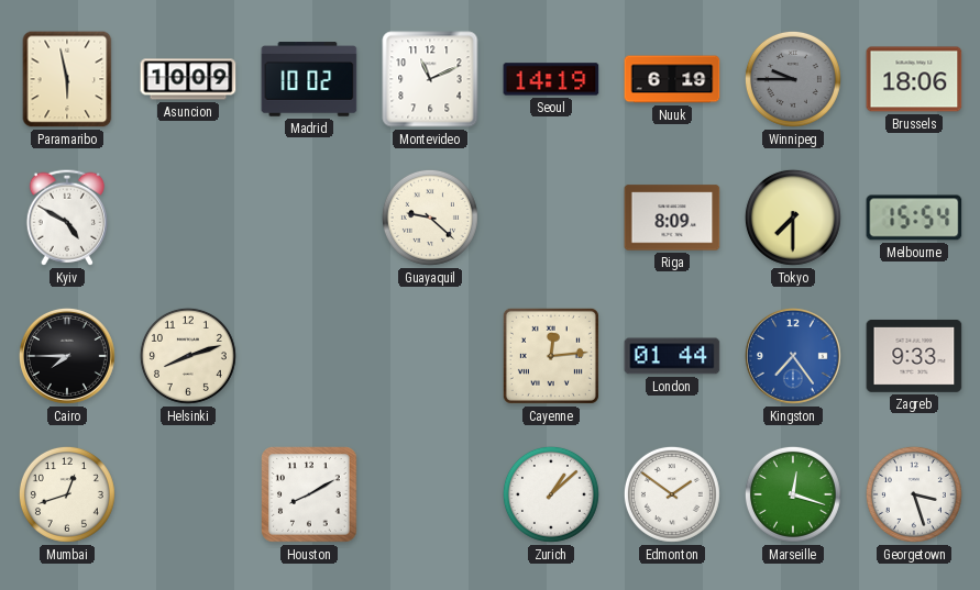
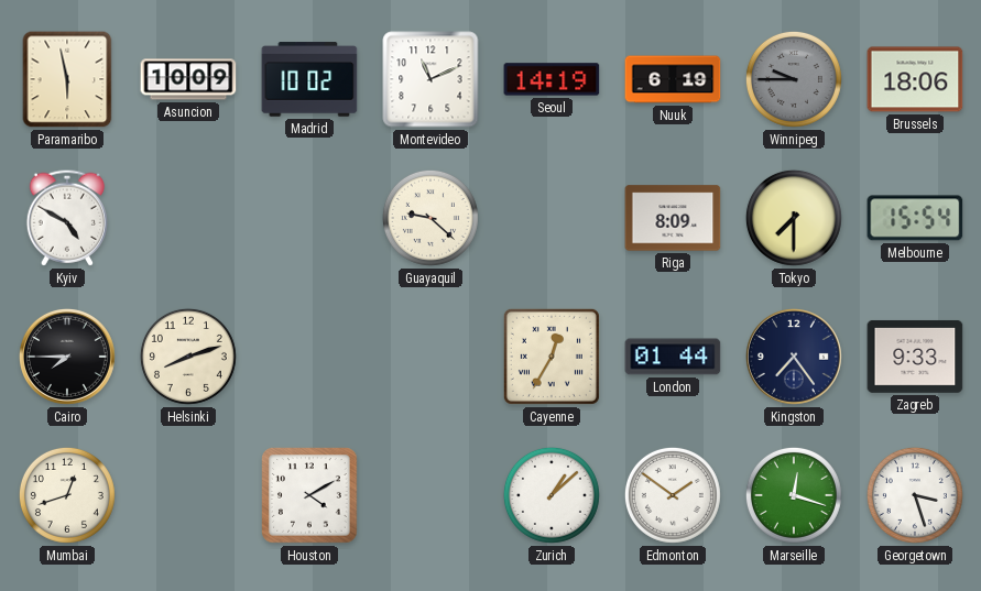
Cayenne: 12:14 -> 12:35
Kingston dial: blue -> navy
Houston: 8:10 -> 4:10
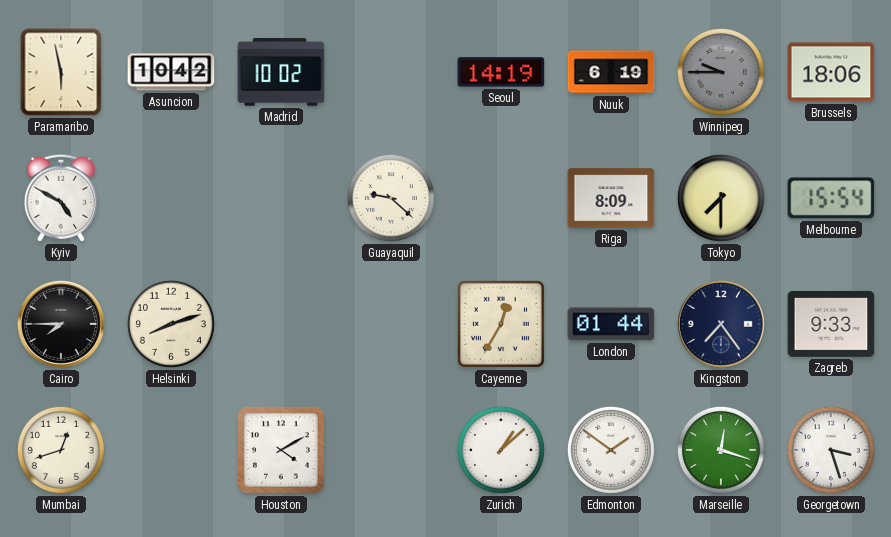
Asuncion: 10:09 -> 10:42
Montevideo: 11:11 -> none
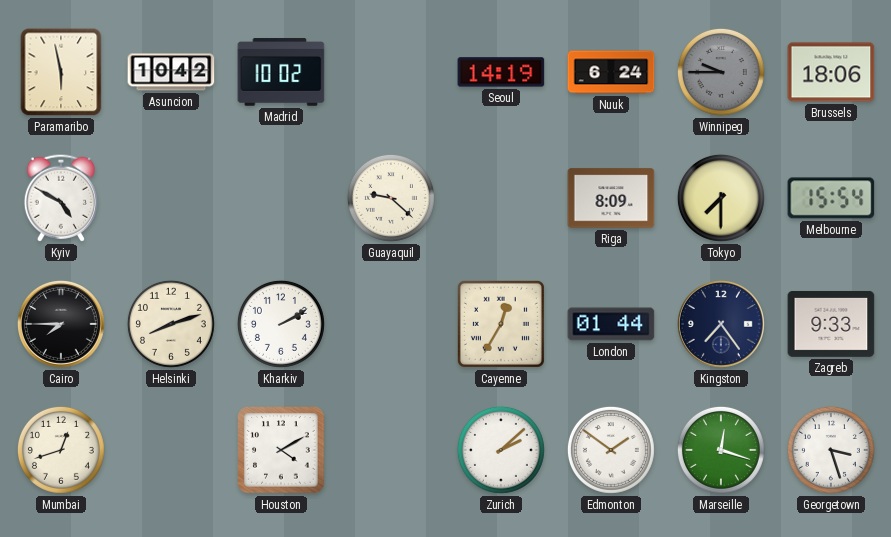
Nuuk: 6:19 -> 6:24
Kharkiv: none -> 2:10
Zurich: 1:08 -> 2:08
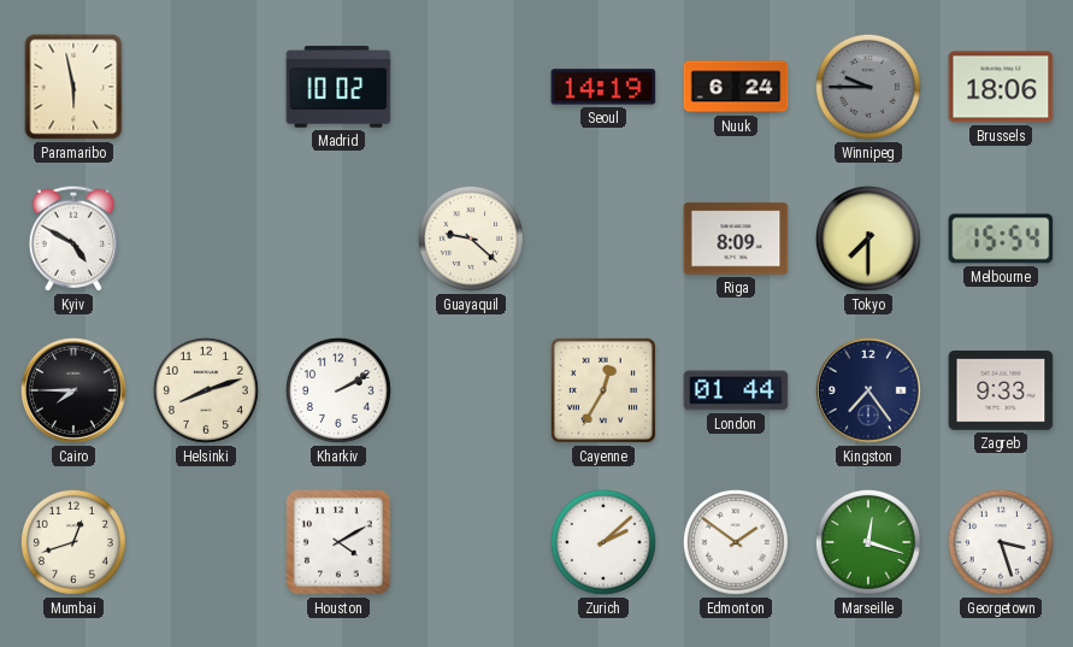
Asuncion: 10:42 -> none
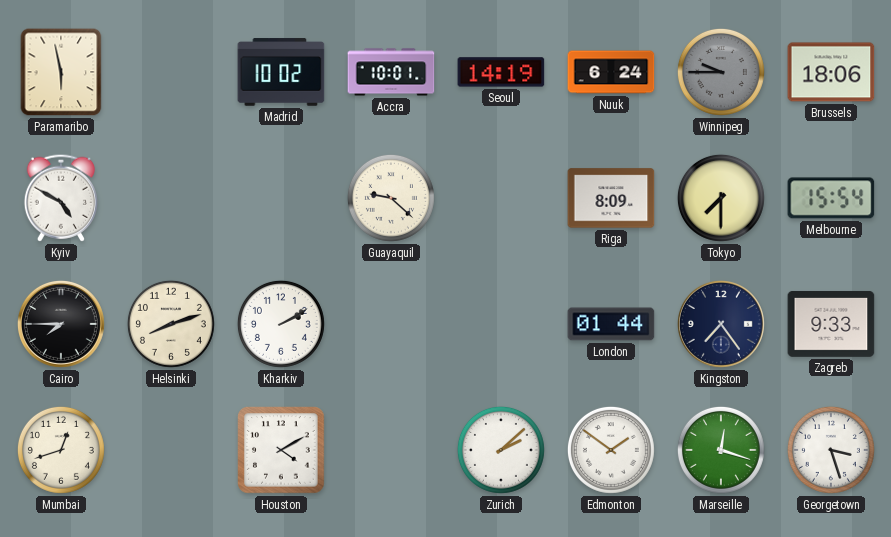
Accra: none -> 10:01
Cayenne: 12:35 -> none
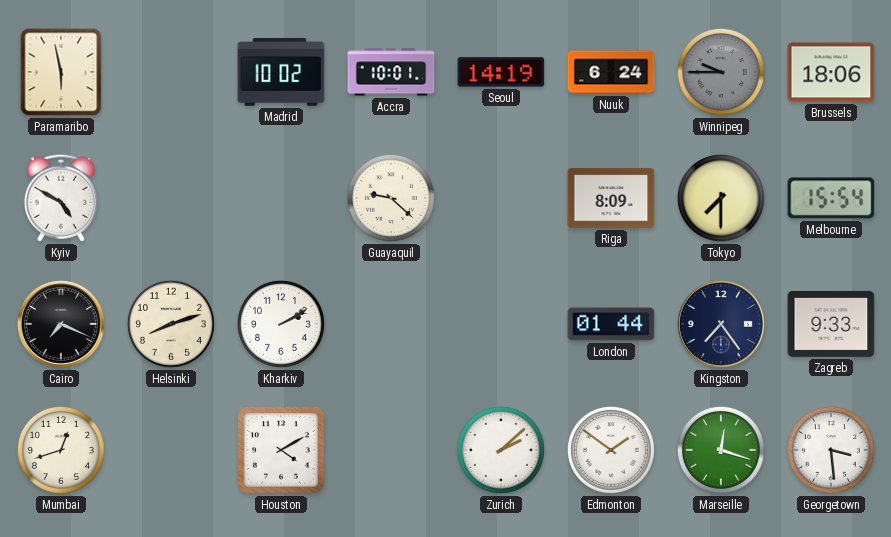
Cairo: 7:45 -> 7:19
Georgetown: 3:27 -> 3:29
